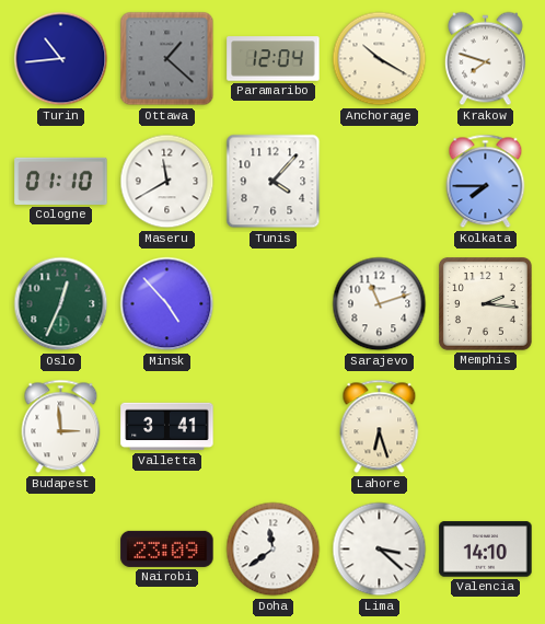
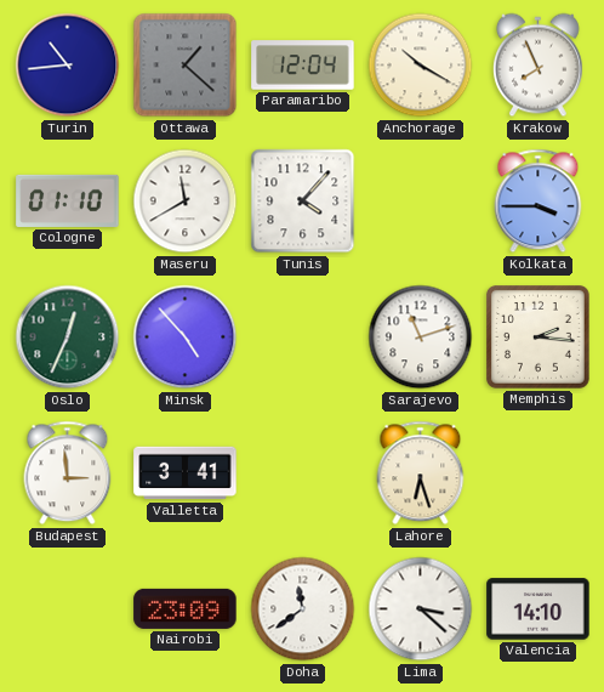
Krakow: 7:48 -> 7:56
Kolkata: 7:45 -> 3:45
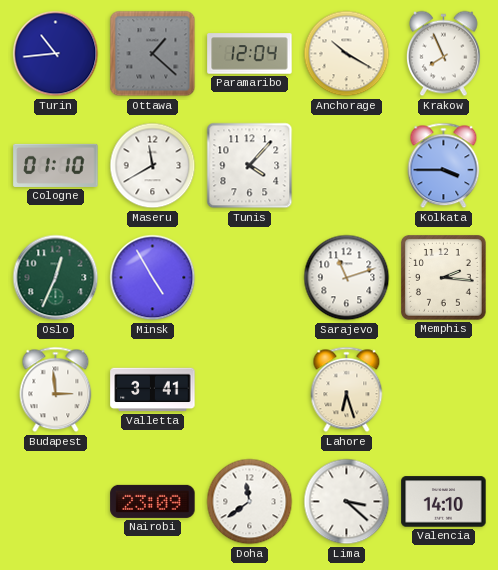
Minsk: 4:53 -> 4:55
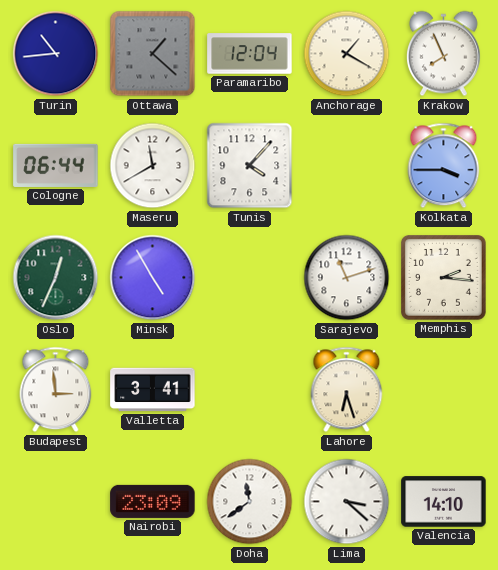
Anchorage: 10:20 -> 1:20
Cologne: 01:10 -> 06:44
